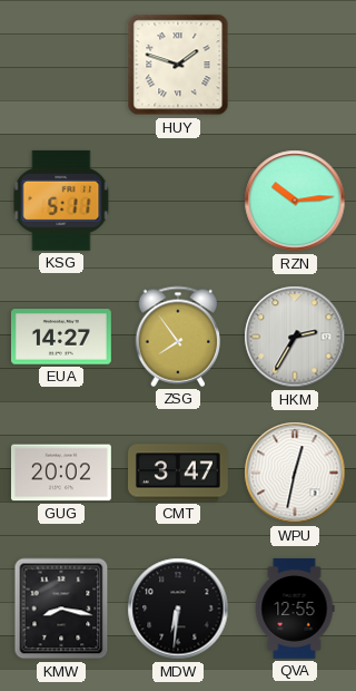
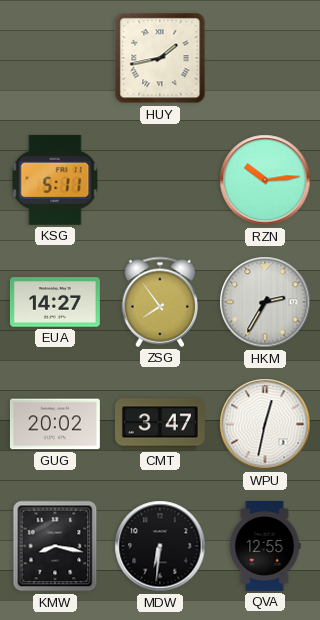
HUY: 1:48 -> 1:43
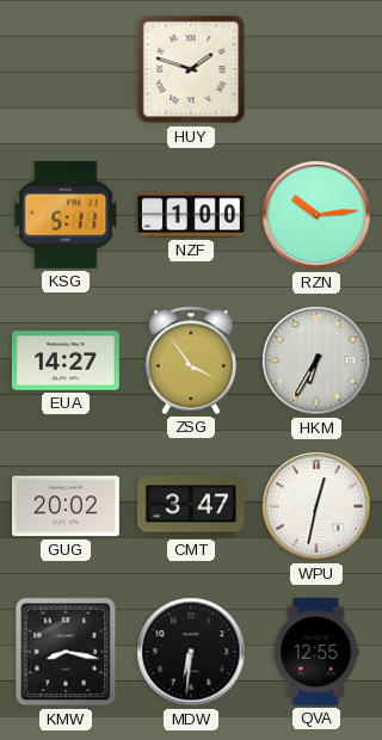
HUY: 1:43 -> 1:48
NZF: none -> 1:00
ZSG: 7:54 -> 3:54
HKM: 2:35 -> 6:35
